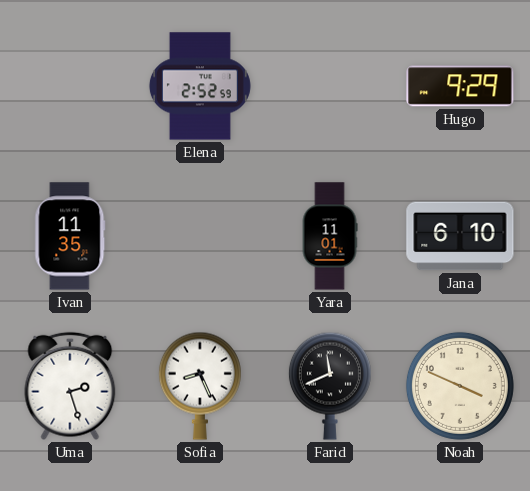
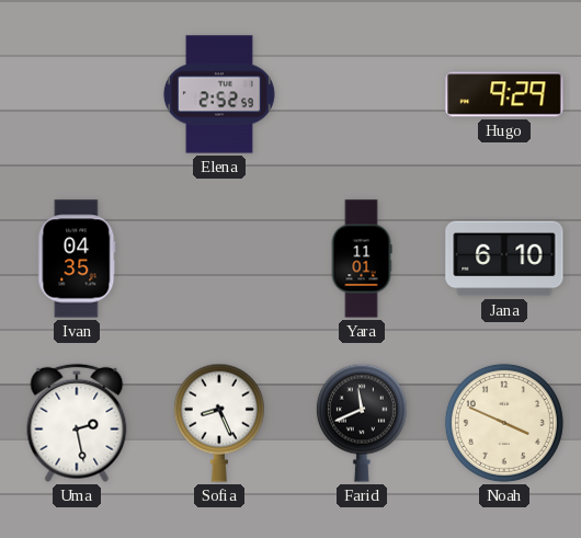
Ivan: 11:35 -> 04:35
Uma: 2:27 -> 2:28
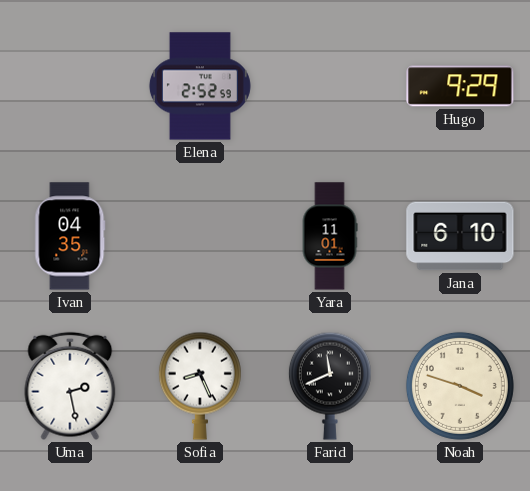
Noah: 3:49 -> 3:48
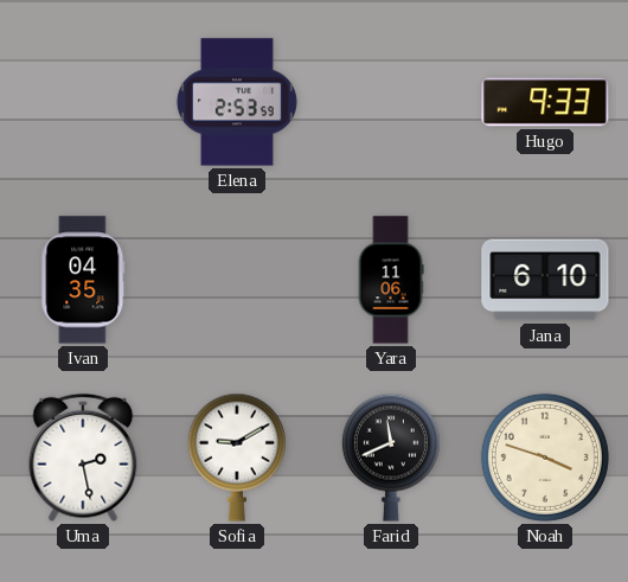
Elena: 2:52 -> 2:53
Hugo: 9:29 -> 9:33
Yara: 11:01 -> 11:06
Sofia: 8:26 -> 9:10
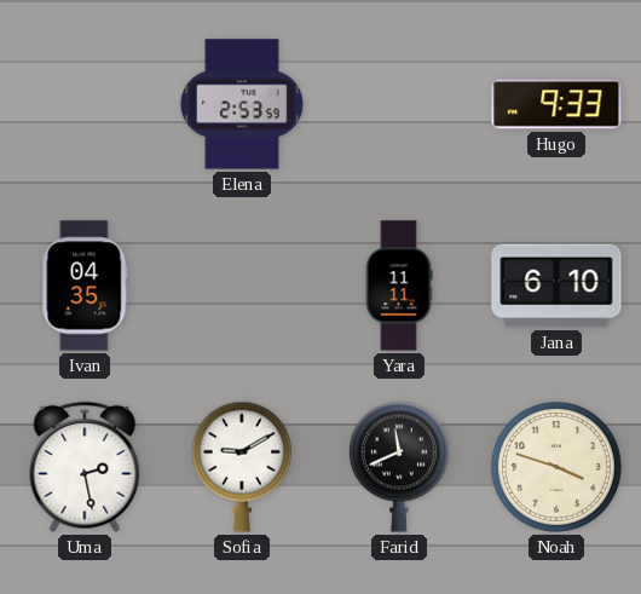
Yara: 11:06 -> 11:11
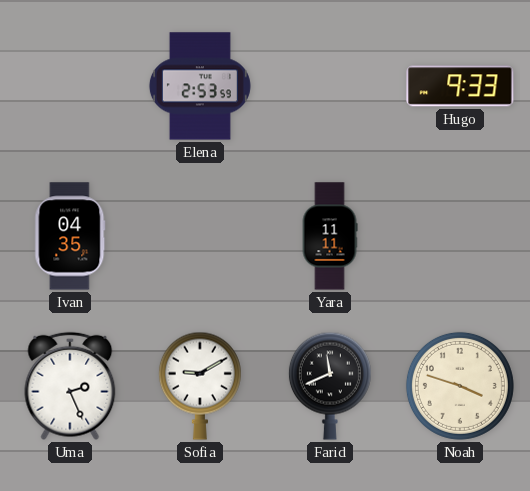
Jana: 6:10 -> none
Uma: 2:28 -> 2:26
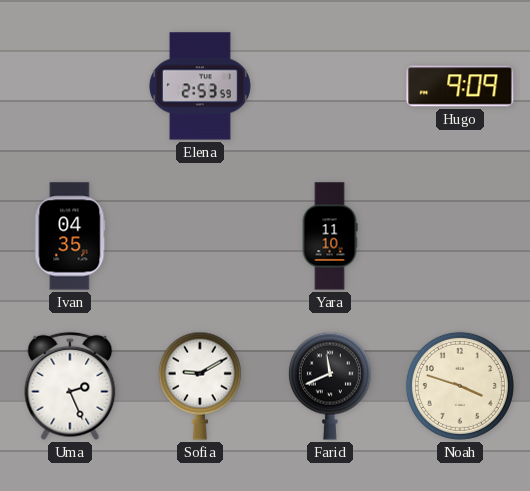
Hugo: 9:33 -> 9:09
Yara: 11:11 -> 11:10
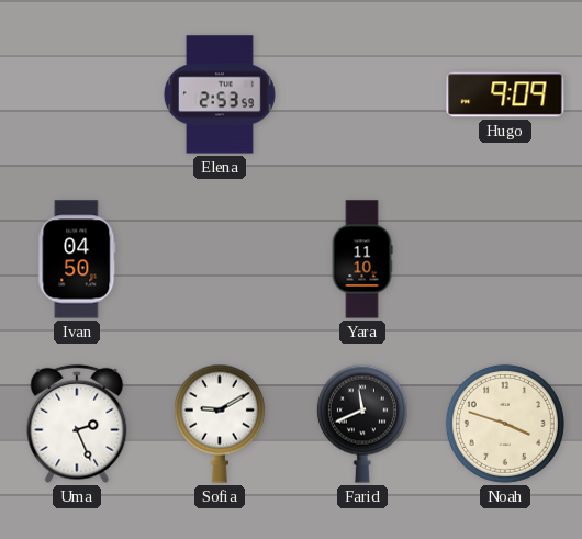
Ivan: 04:35 -> 04:50
